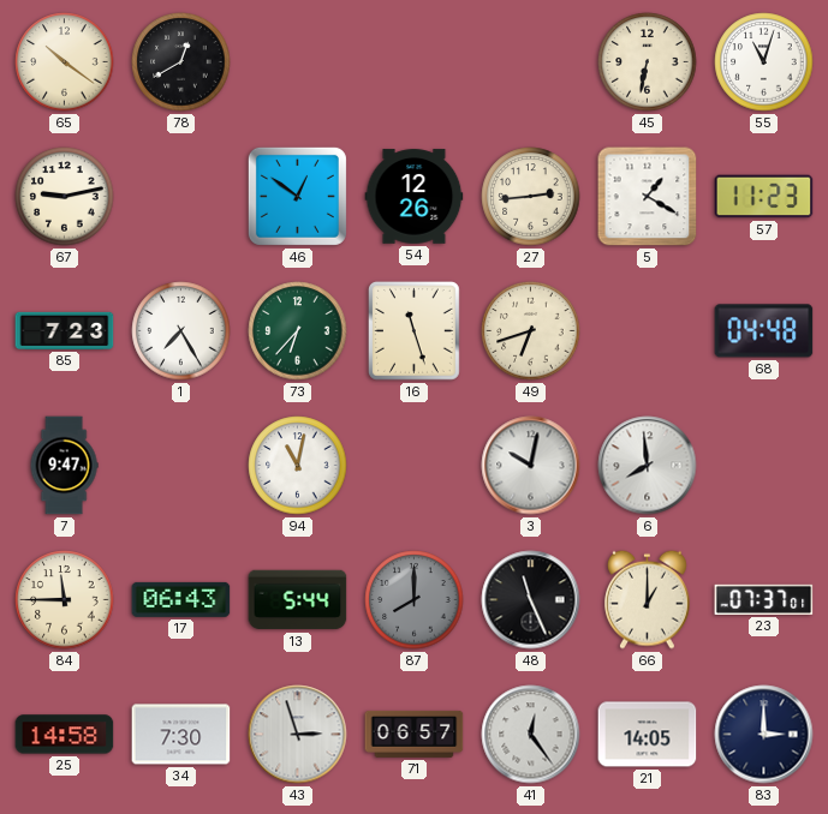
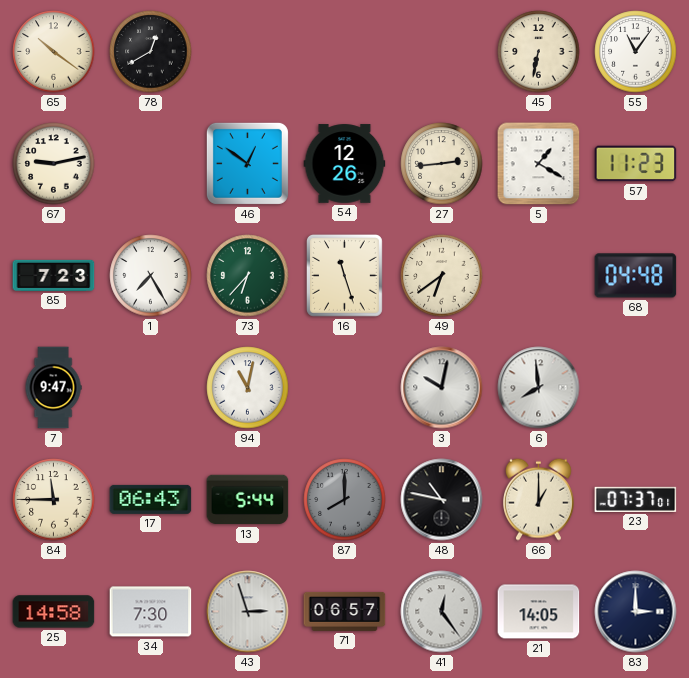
55: 11:03 -> 11:06
49: 6:42 -> 6:39
48: 11:26 -> 10:47
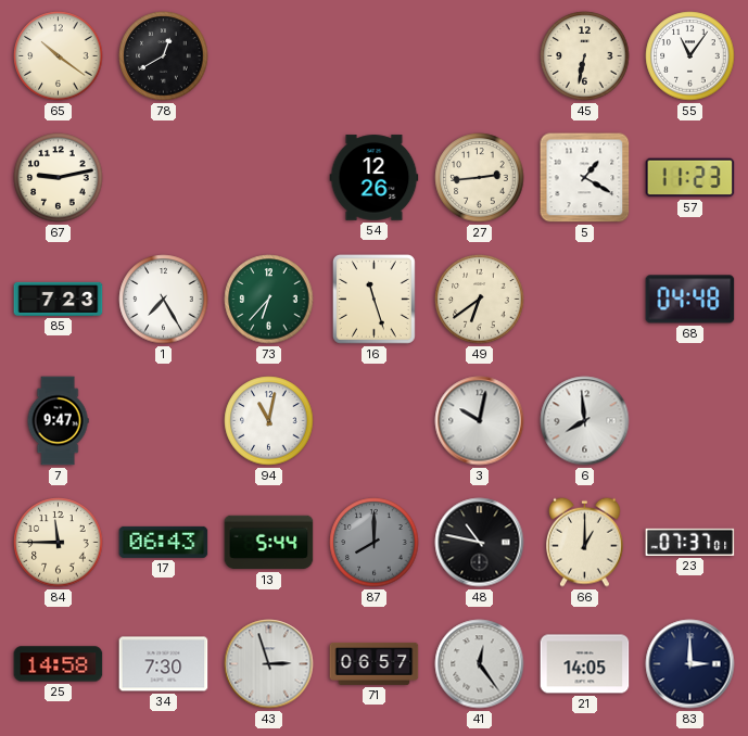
46: 12:51 -> none
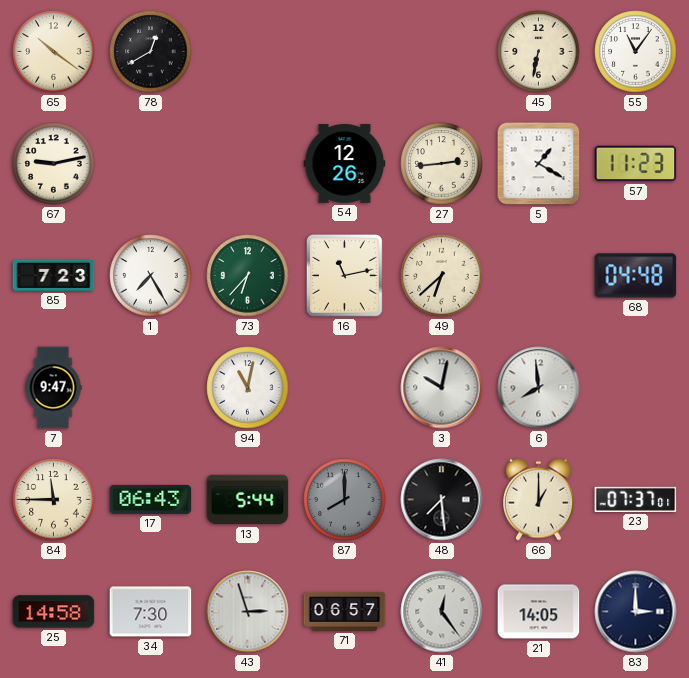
16: 11:27 -> 11:13
49: 6:39 -> 6:38
48: 10:47 -> 7:29
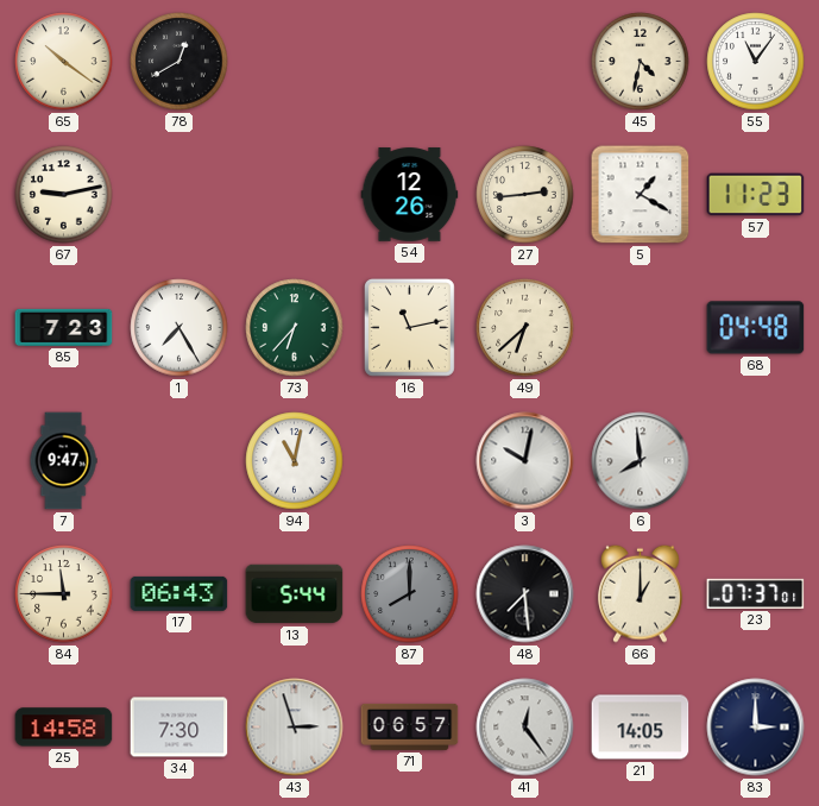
45: 6:32 -> 4:32
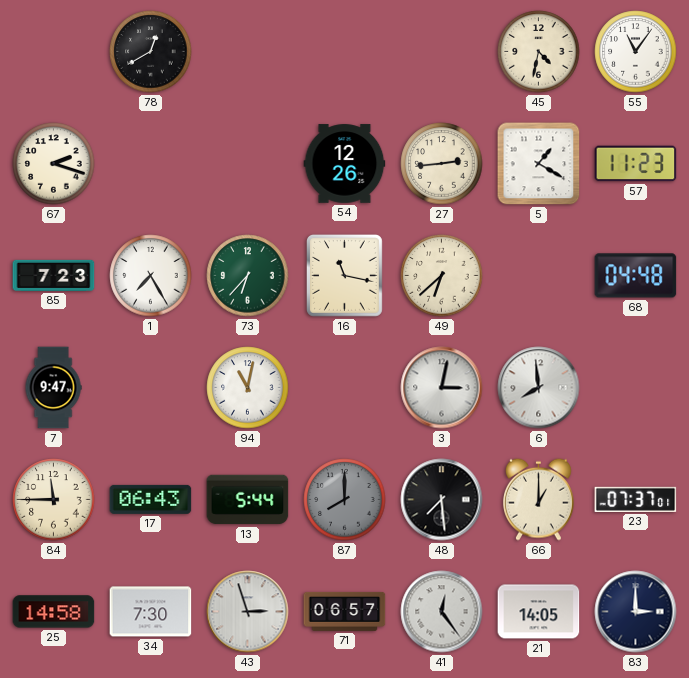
65: 10:21 -> none
67: 9:13 -> 2:18
16: 11:13 -> 11:17
3: 10:02 -> 3:02
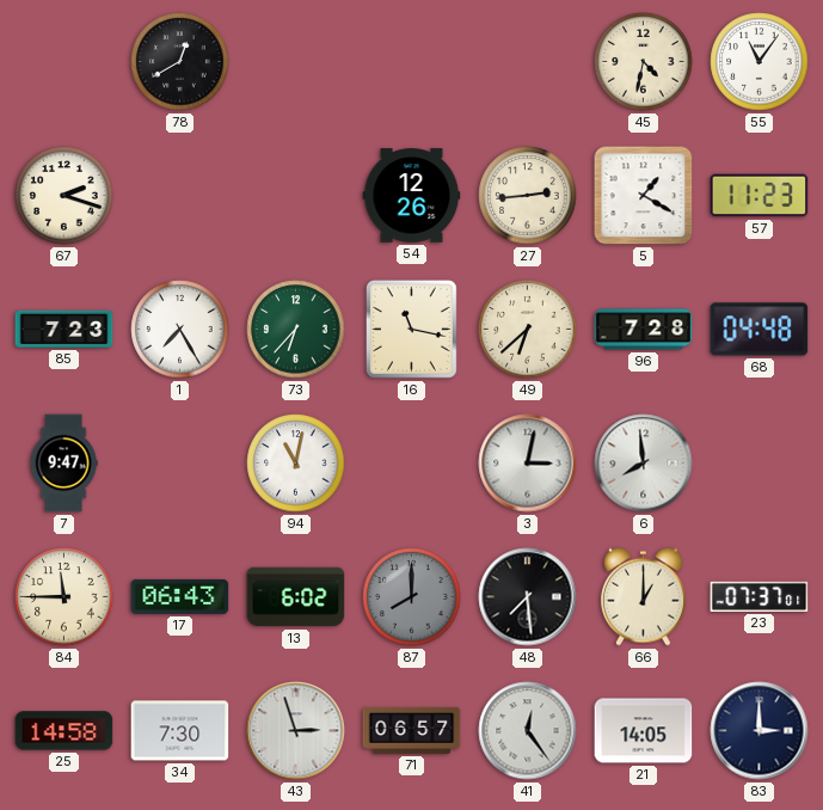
96: none -> 7:28
13: 5:44 -> 6:02
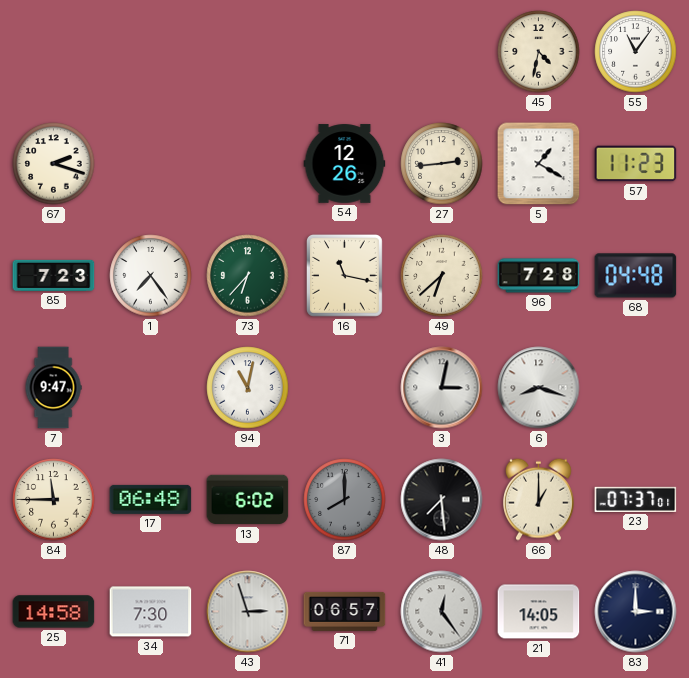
78: 12:40 -> none
1: 7:25 -> 7:24
6: 7:59 -> 8:18
17: 06:43 -> 06:48
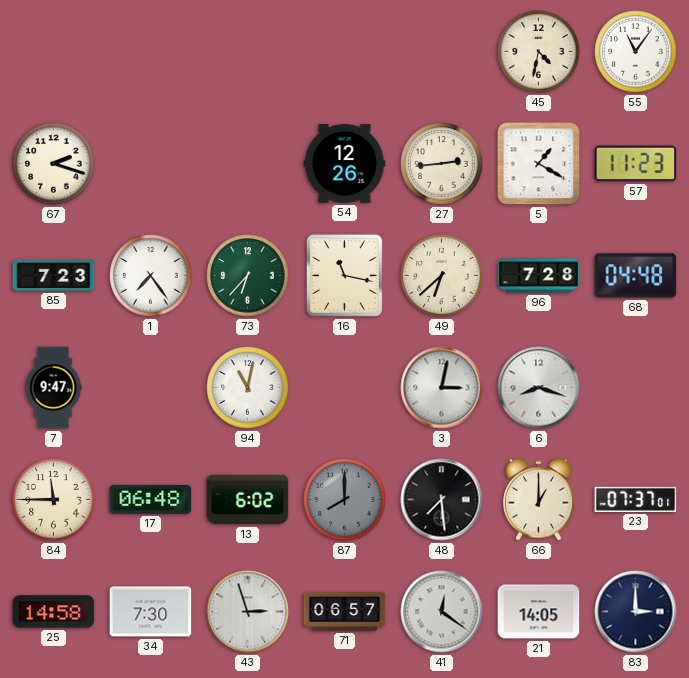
41: 12:24 -> 12:21
